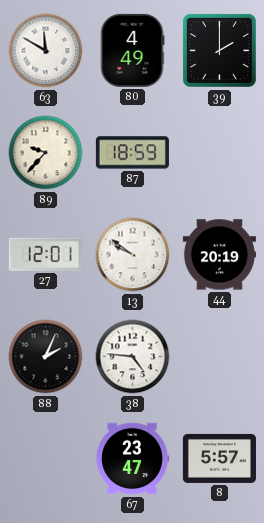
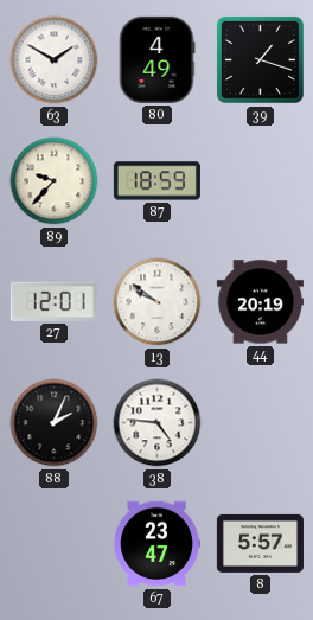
63: 11:50 -> 1:50
39: 2:00 -> 1:18
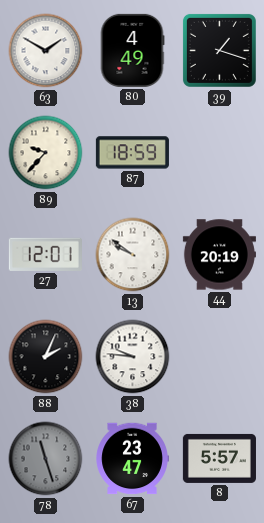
38: 4:46 -> 9:46
78: none -> 11:27
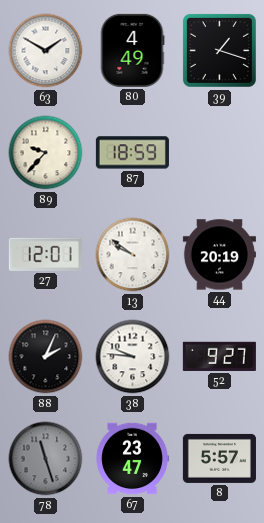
52: none -> 9:27
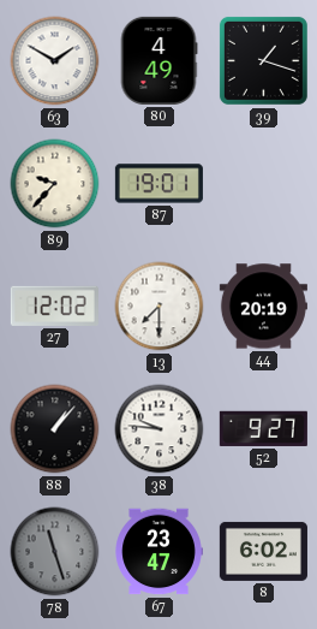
87: 18:59 -> 19:01
27: 12:01 -> 12:02
13: 9:51 -> 7:30
88: 2:04 -> 1:07
8: 5:57 -> 6:02
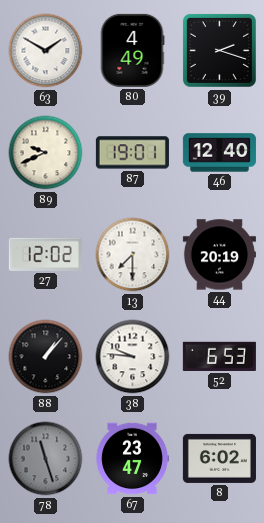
39: 1:18 -> 2:18
89: 9:37 -> 9:41
46: none -> 12:40
52: 9:27 -> 6:53
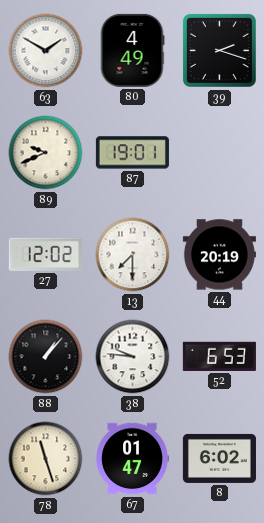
46: 12:40 -> none
78 dial: grey -> cream
67: 23:47 -> 01:47
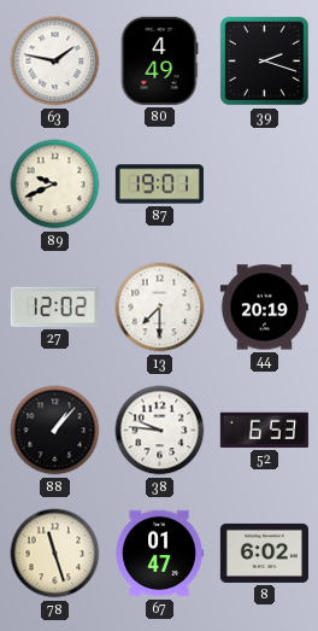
63: 1:50 -> 1:47
